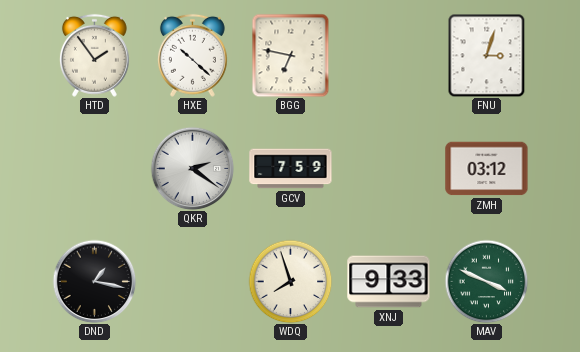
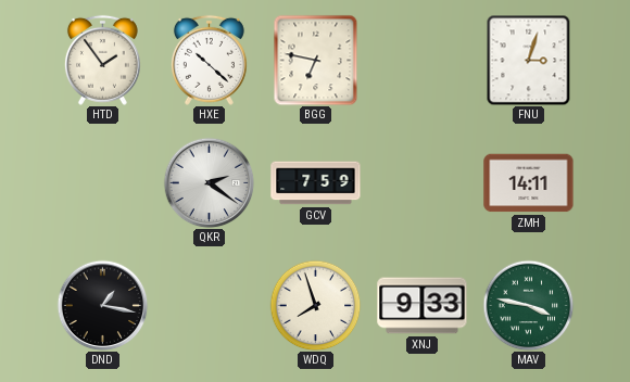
ZMH: 03:12 -> 14:11
MAV: 3:49 -> 3:47
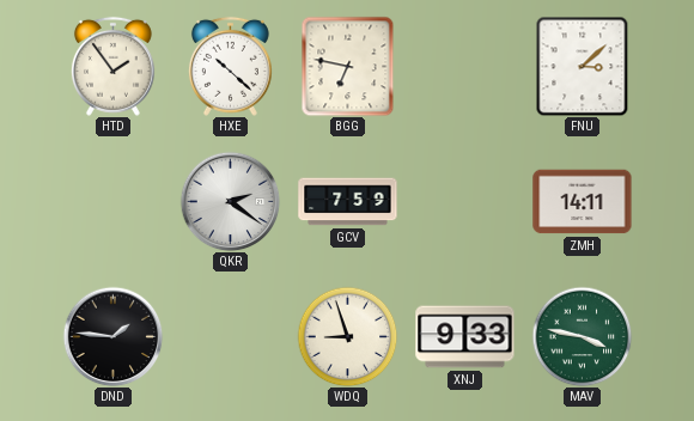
FNU: 3:03 -> 3:08
DND: 1:17 -> 1:46
WDQ: 7:57 -> 8:57
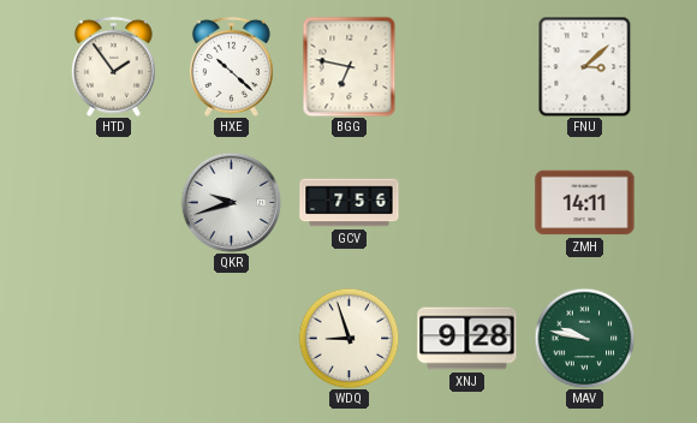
QKR: 2:21 -> 9:42
GCV: 7:59 -> 7:56
DND: 1:46 -> none
XNJ: 9:33 -> 9:28
MAV: 3:47 -> 9:47
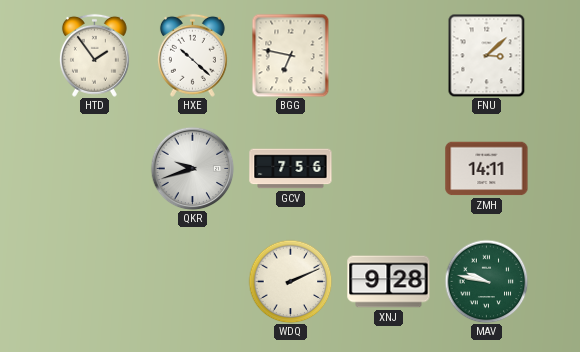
WDQ: 8:57 -> 2:11
